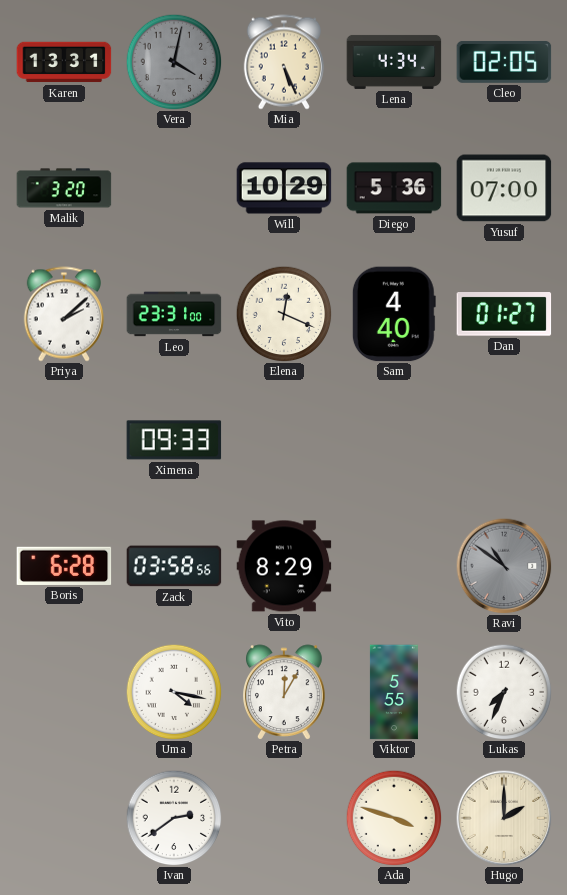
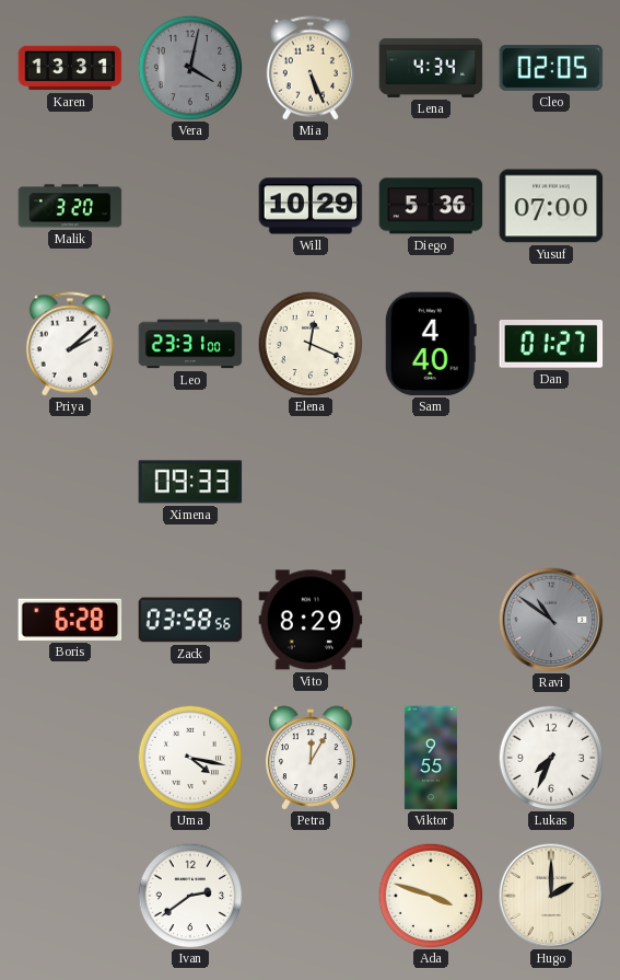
Viktor: 5:55 -> 9:55
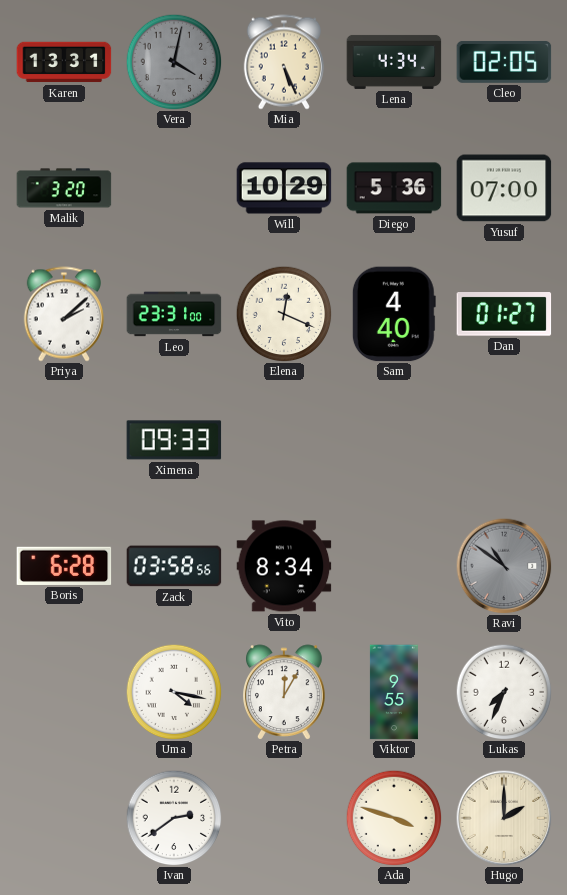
Vito: 8:29 -> 8:34
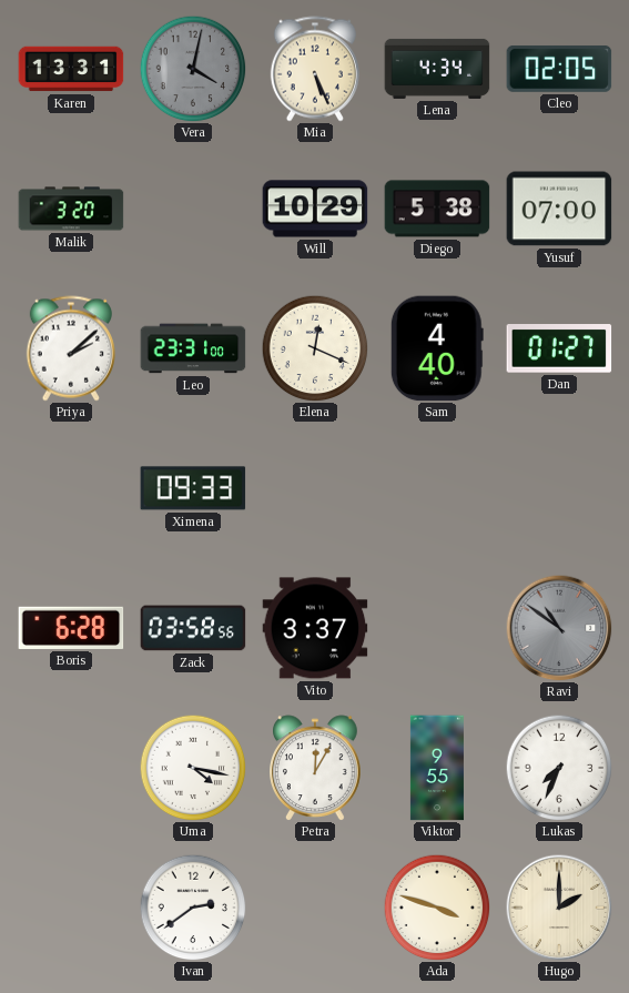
Diego: 5:36 -> 5:38
Vito: 8:34 -> 3:37
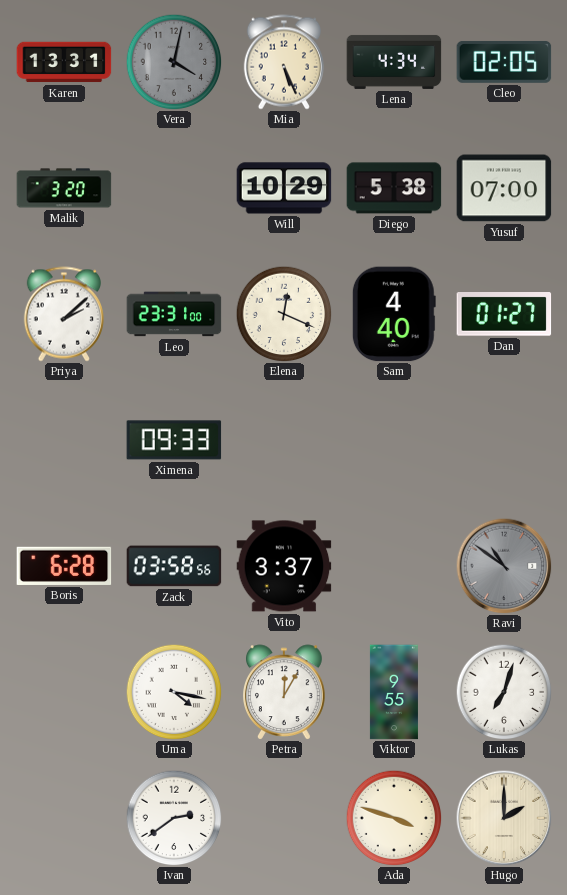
Lukas: 7:34 -> 7:03
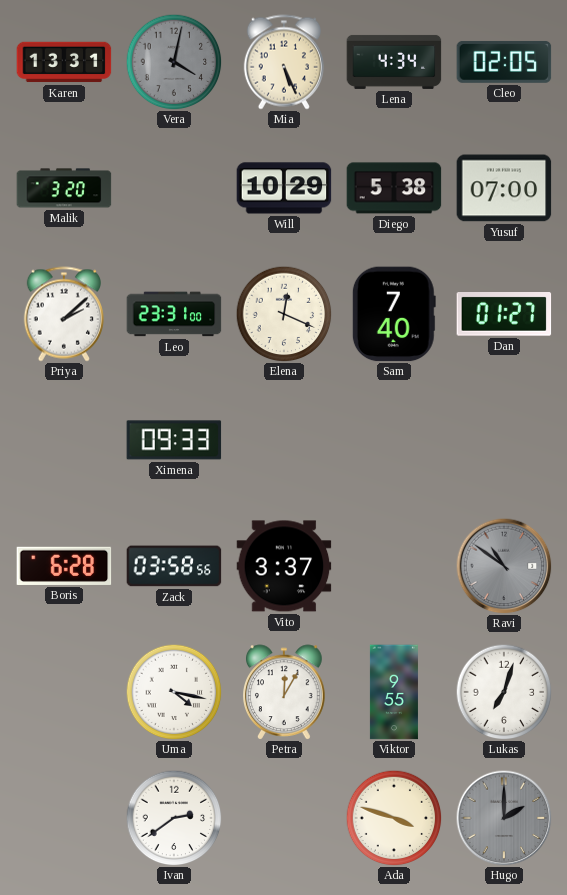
Sam: 4:40 -> 7:40
Hugo dial: cream -> grey
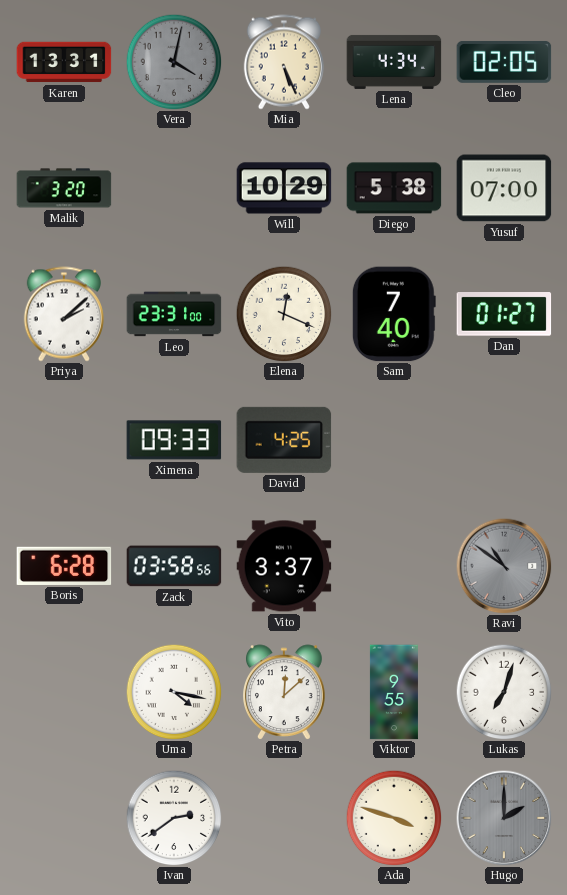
David: none -> 4:25
Petra: 12:05 -> 12:08
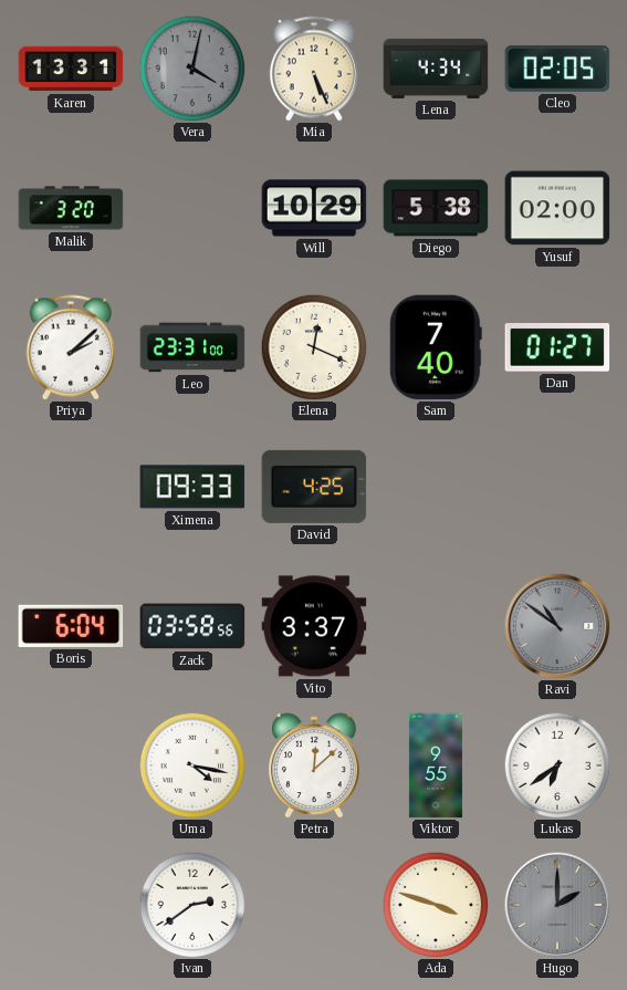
Yusuf: 07:00 -> 02:00
Boris: 6:28 -> 6:04
Lukas: 7:03 -> 6:39
